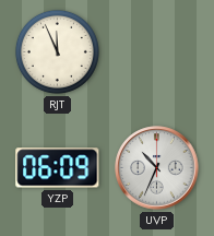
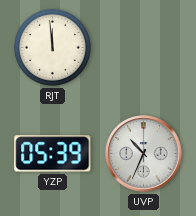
RJT: 11:56 -> 11:59
YZP: 06:09 -> 05:39
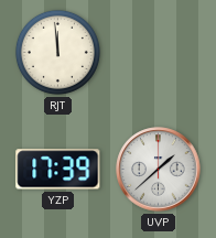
YZP: 05:39 -> 17:39
UVP: 10:34 -> 1:38
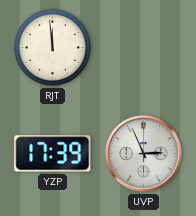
UVP: 1:38 -> 2:56
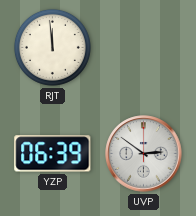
YZP: 17:39 -> 06:39
UVP: 2:56 -> 2:51
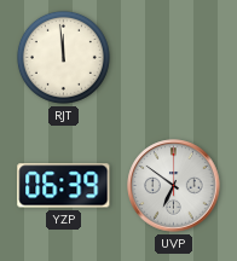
UVP: 2:51 -> 6:51
